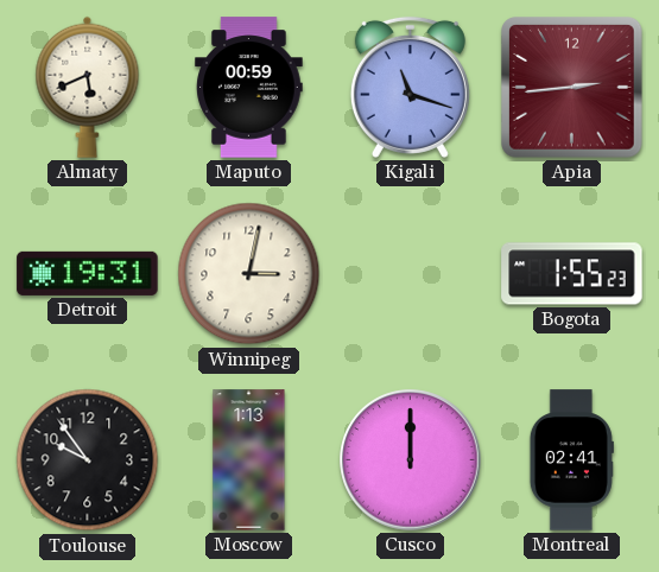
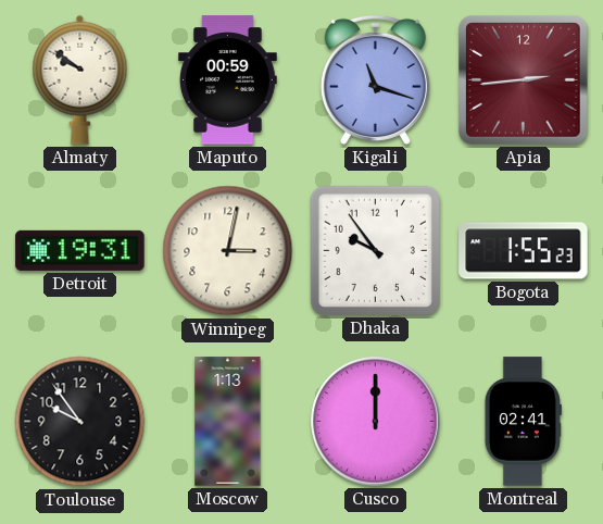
Almaty: 5:41 -> 9:51
Dhaka: none -> 9:54
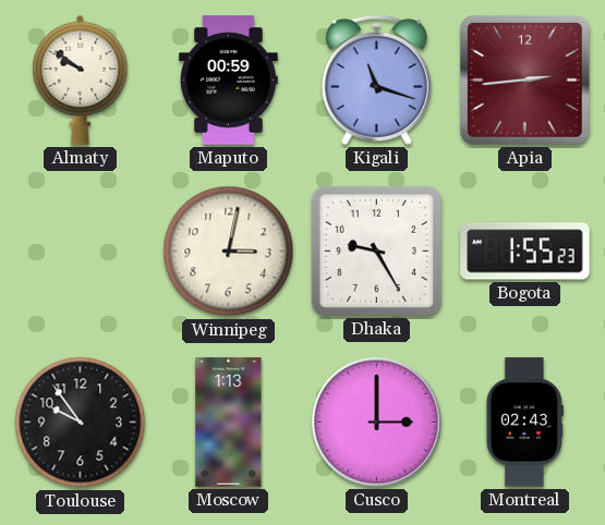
Detroit: 19:31 -> none
Dhaka: 9:54 -> 9:25
Cusco: 12:00 -> 3:00
Montreal: 02:41 -> 02:43
